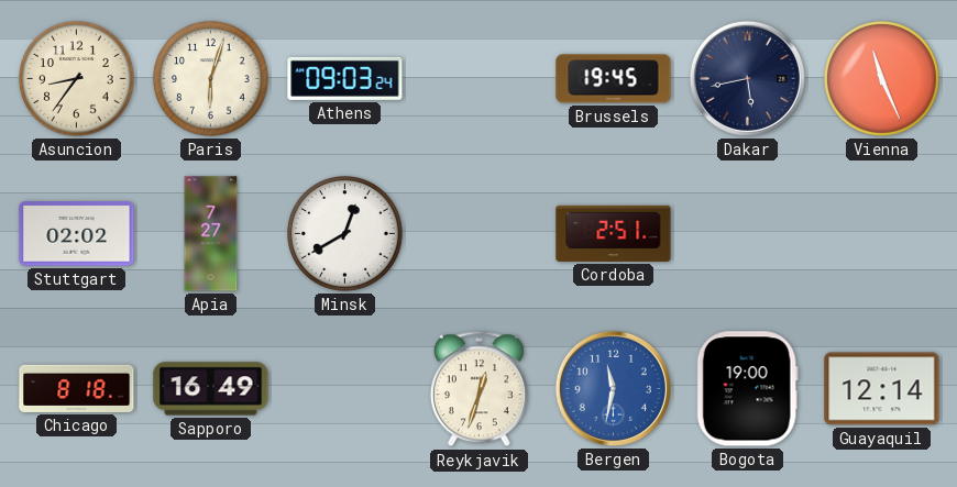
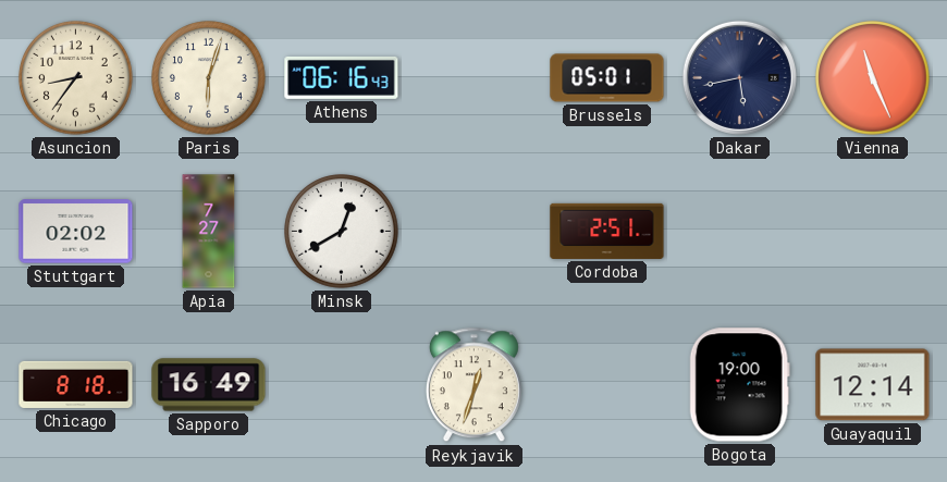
Athens: 09:03 -> 06:16
Brussels: 19:45 -> 05:01
Bergen: 11:32 -> none
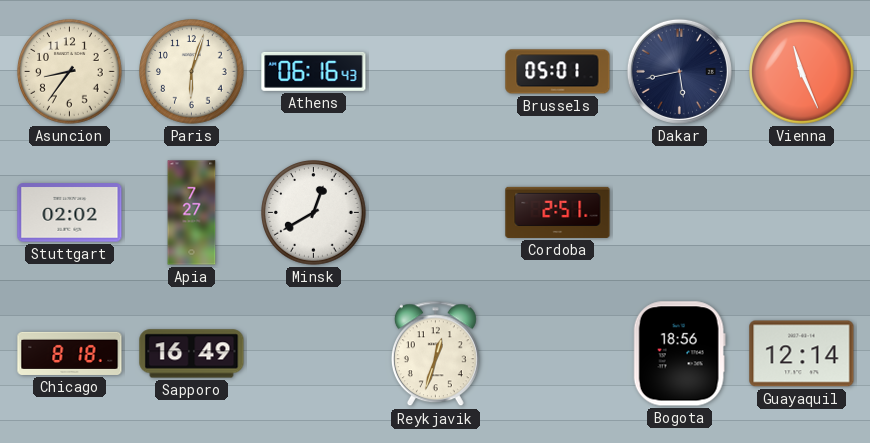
Bogota: 19:00 -> 18:56
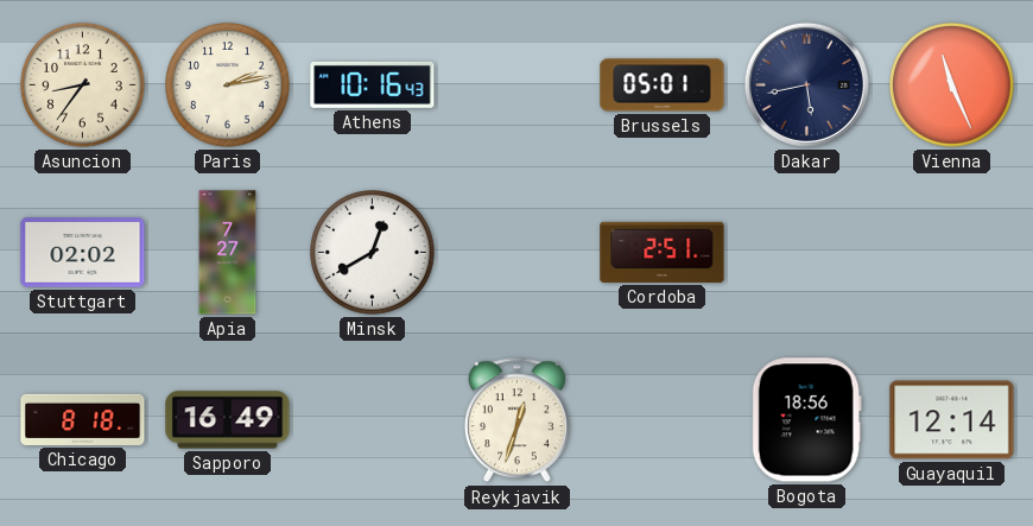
Paris: 6:03 -> 2:13
Athens: 06:16 -> 10:16
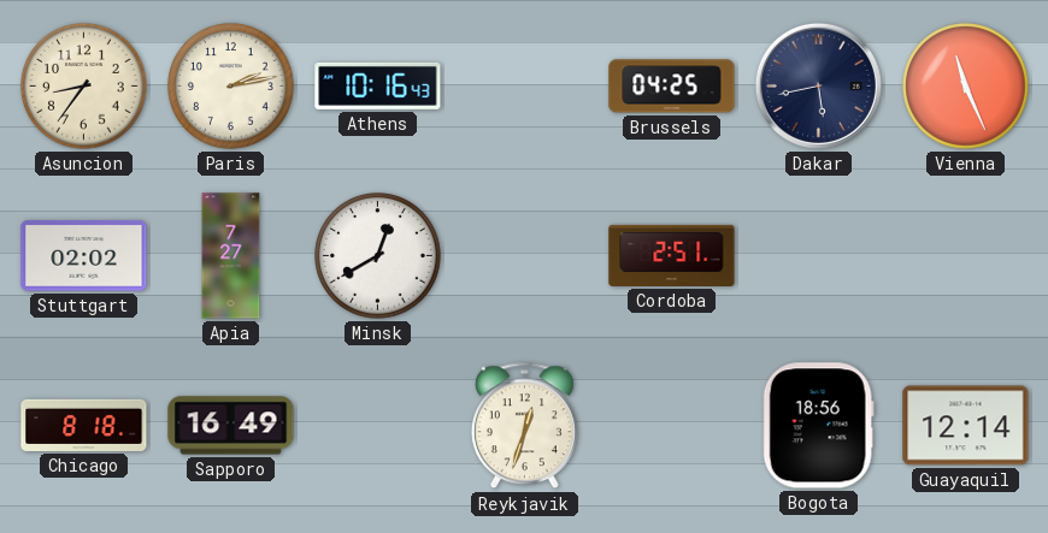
Brussels: 05:01 -> 04:25
